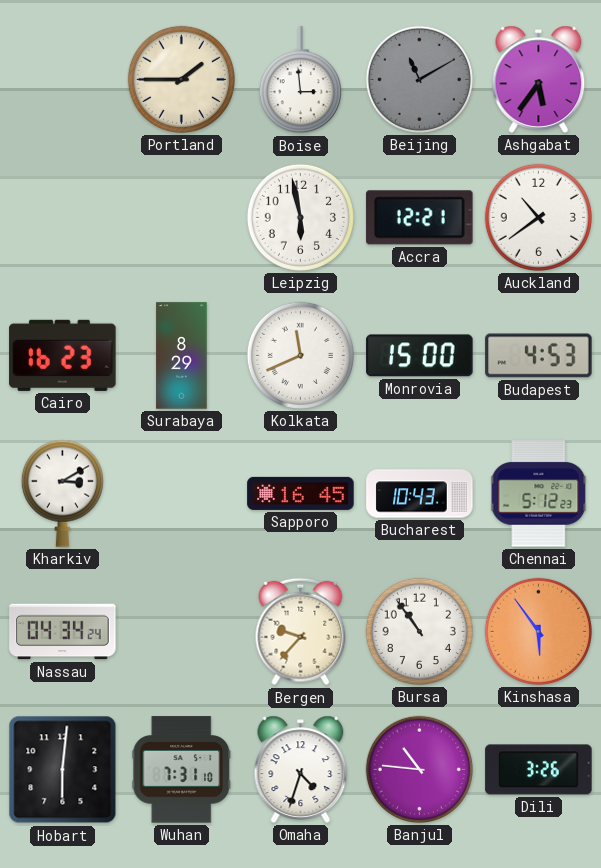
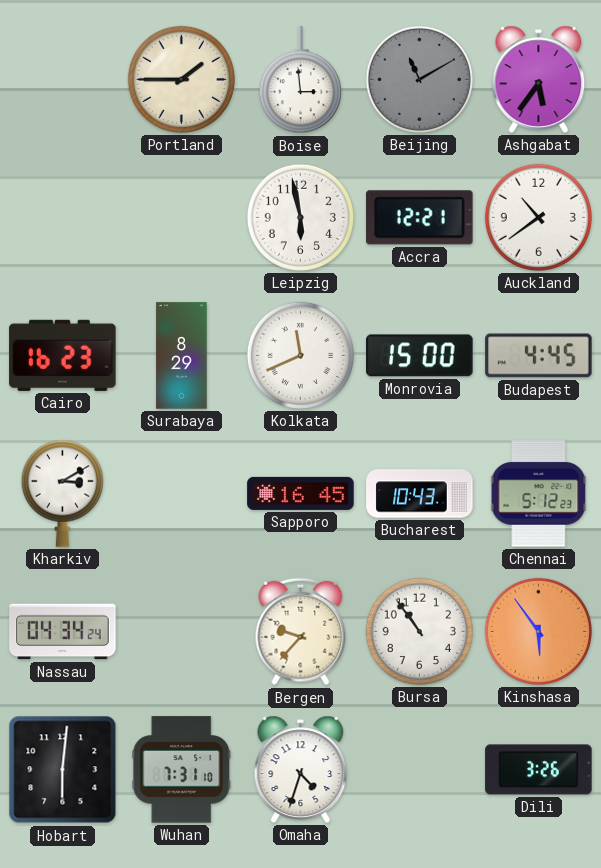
Budapest: 4:53 -> 4:45
Banjul: 10:46 -> none
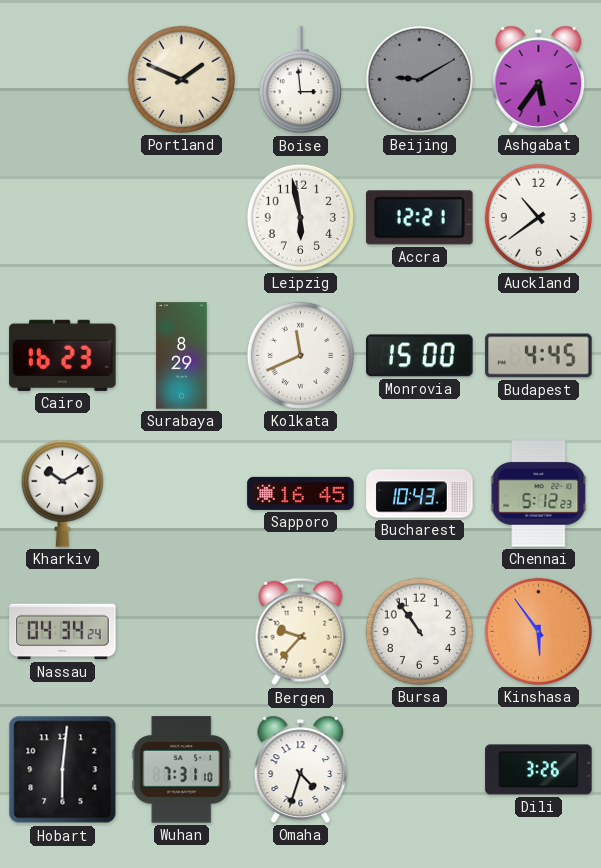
Portland: 1:45 -> 1:49
Beijing: 11:10 -> 9:10
Kharkiv: 3:10 -> 10:10
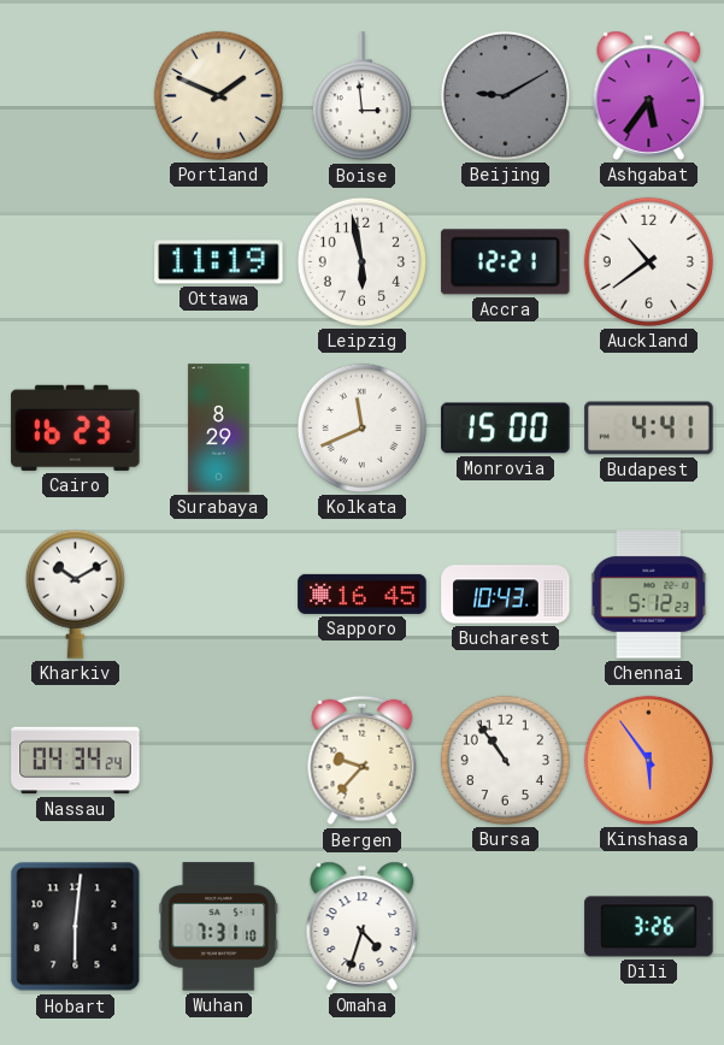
Ottawa: none -> 11:19
Budapest: 4:45 -> 4:41
